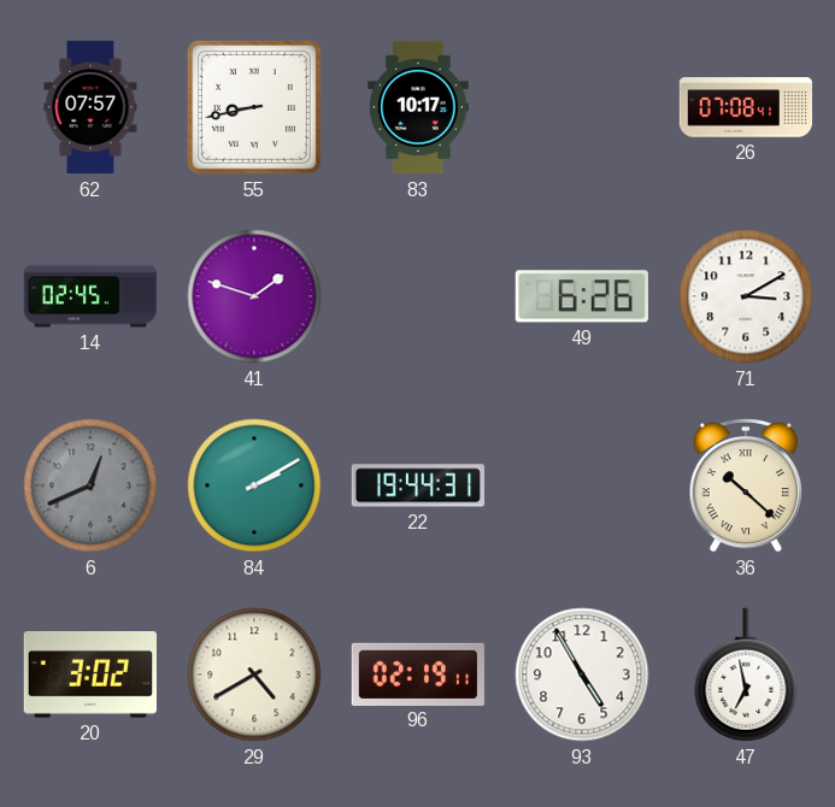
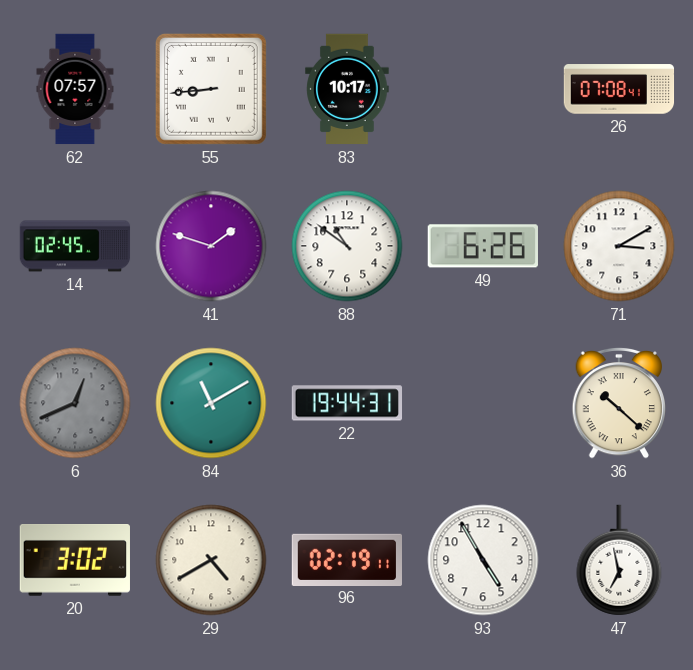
55: 8:43 -> 8:44
88: none -> 10:51
84: 2:10 -> 11:10
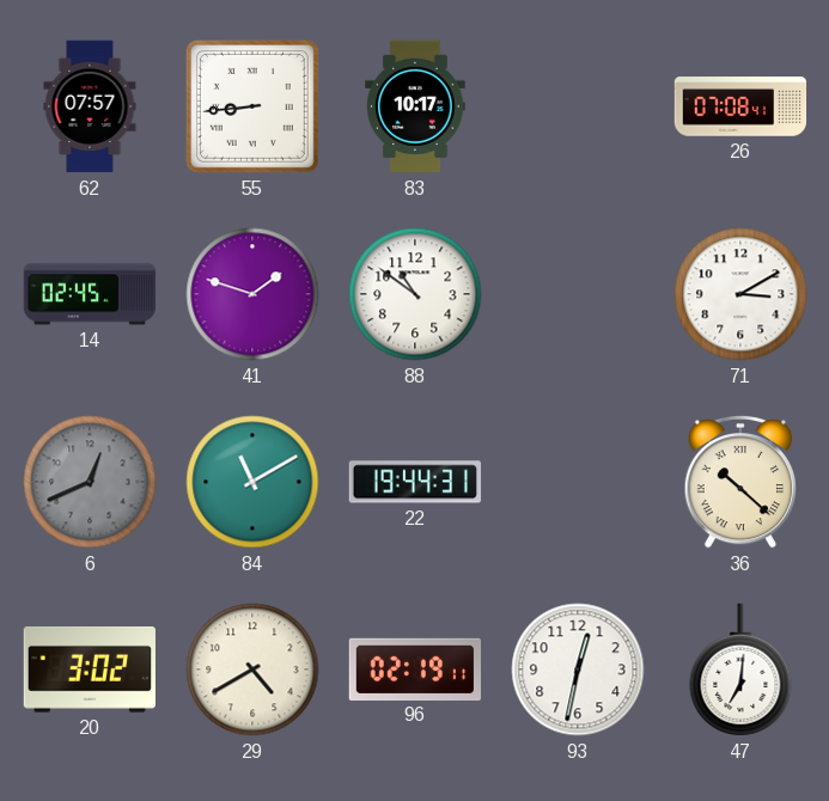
49: 6:26 -> none
93: 4:55 -> 12:32
47: 6:58 -> 7:01
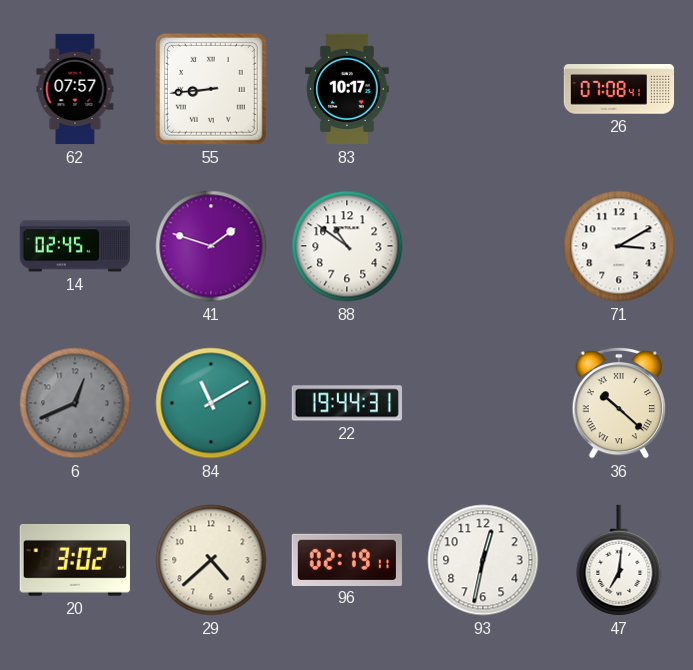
29: 4:40 -> 4:38
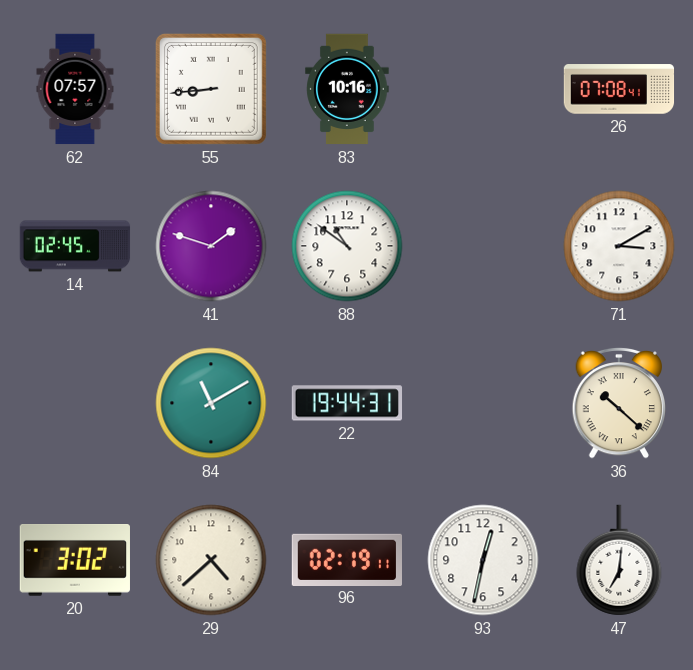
83: 10:17 -> 10:16
6: 12:41 -> none
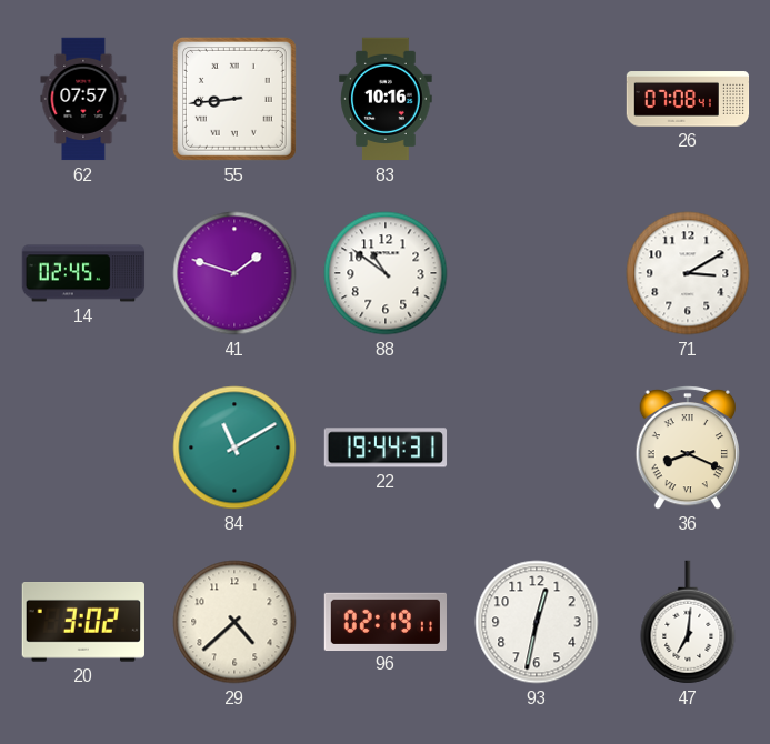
36: 10:22 -> 8:19
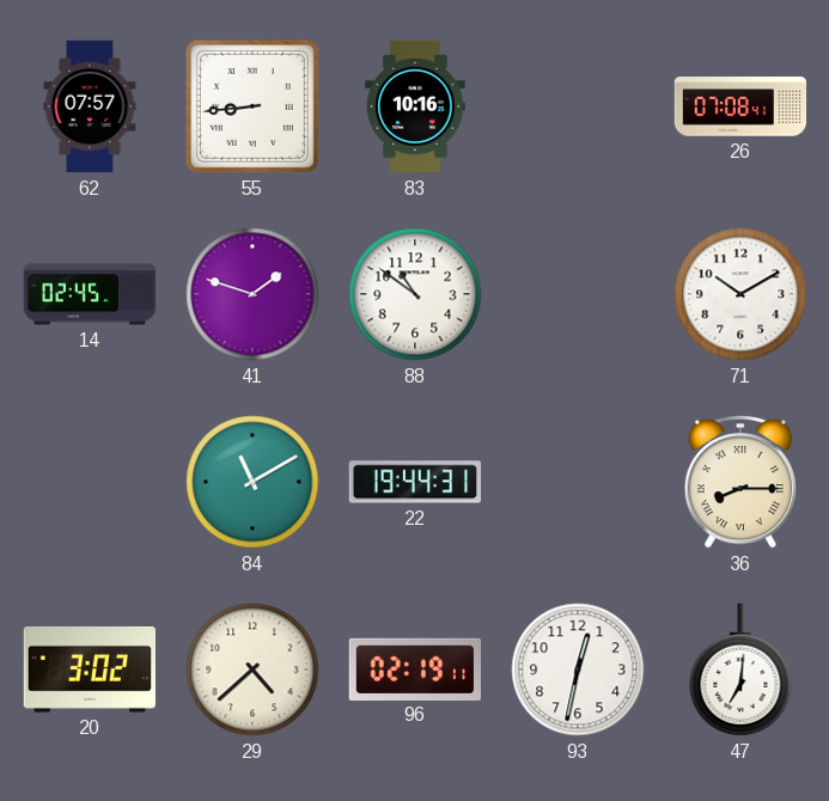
71: 3:10 -> 10:10
36: 8:19 -> 8:15
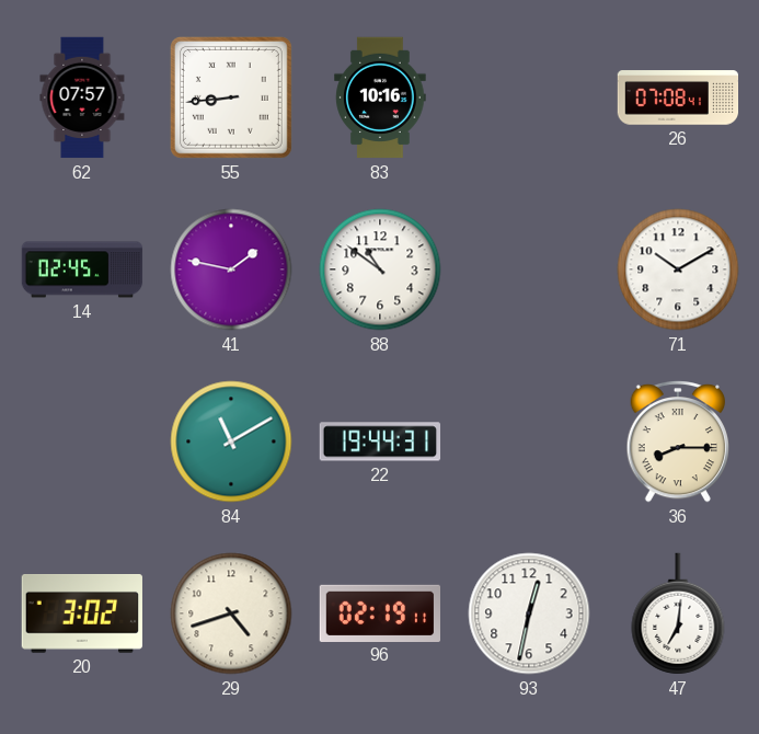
41: 1:48 -> 1:47
29: 4:38 -> 4:42
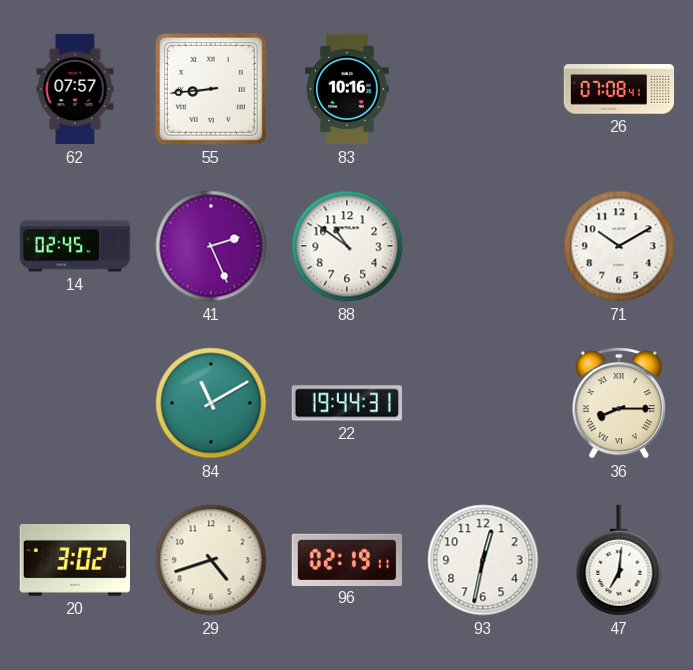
41: 1:47 -> 2:26
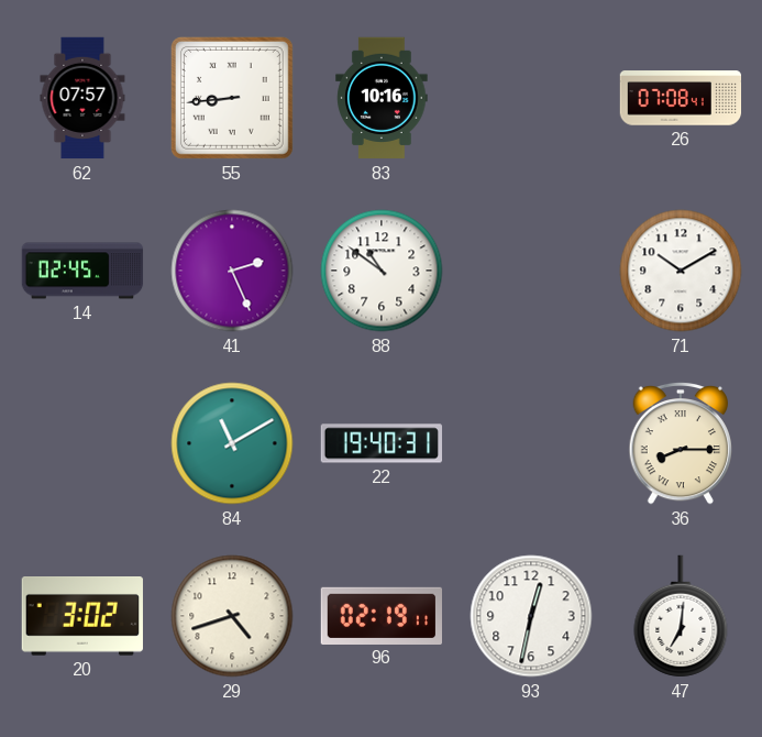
22: 19:44 -> 19:40
